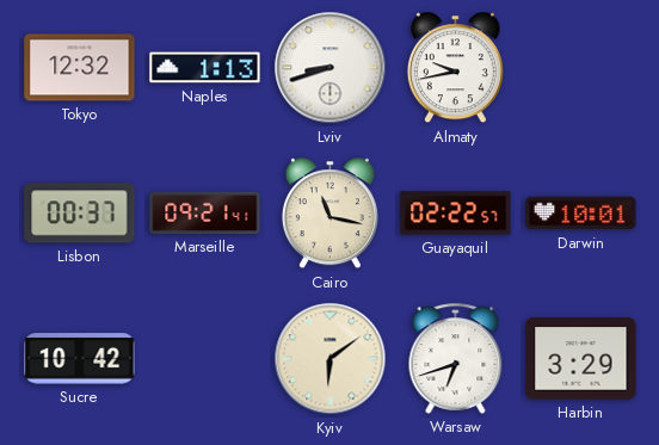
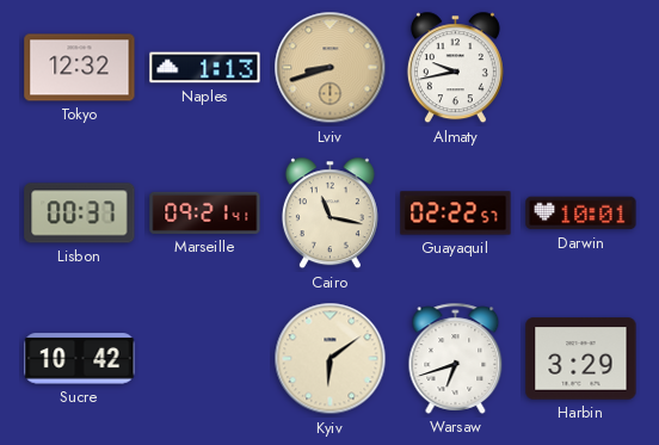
Lviv dial: white -> champagne
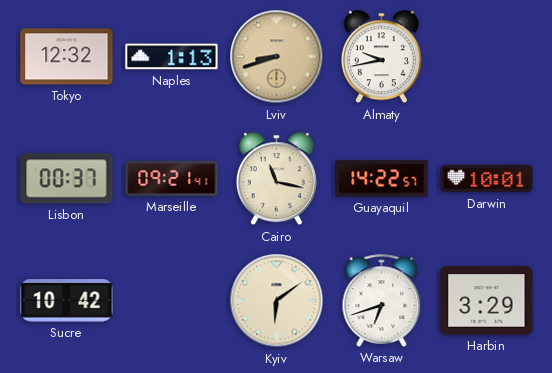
Guayaquil: 02:22 -> 14:22
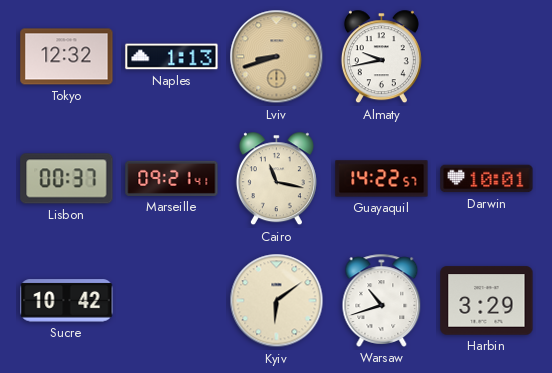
Warsaw: 6:42 -> 10:42
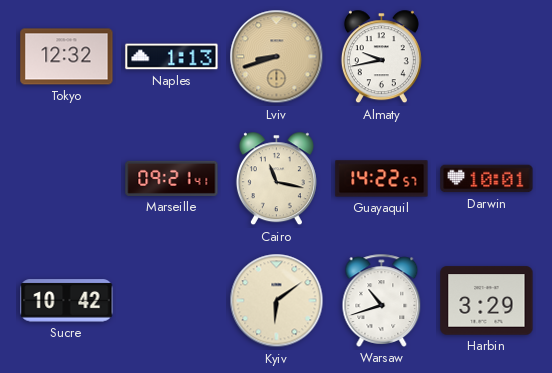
Lisbon: 00:37 -> none
